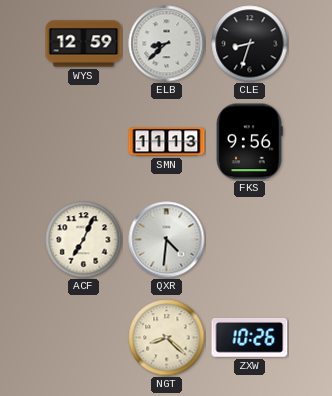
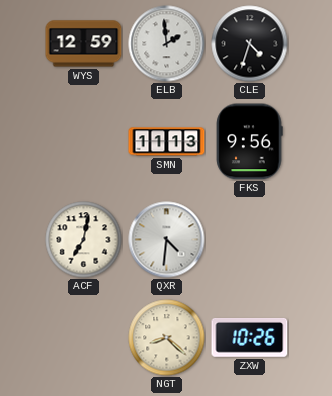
ELB: 8:38 -> 1:59
CLE: 8:33 -> 4:33
ACF: 7:04 -> 7:02
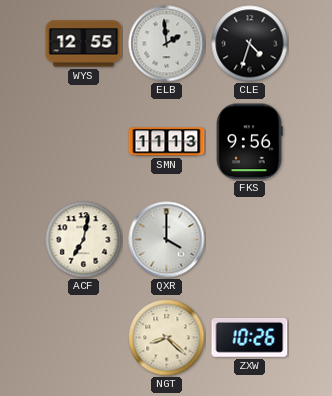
WYS: 12:59 -> 12:55
QXR: 4:31 -> 4:00
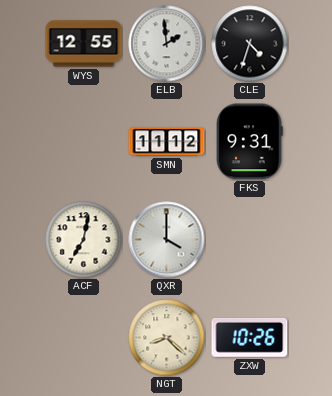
SMN: 11:13 -> 11:12
FKS: 9:56 -> 9:31
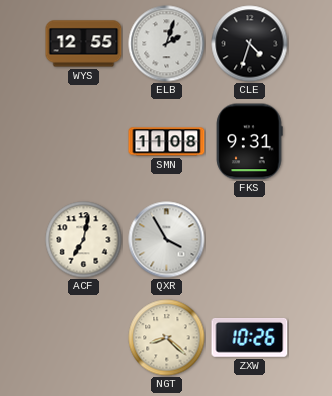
ELB: 1:59 -> 2:03
SMN: 11:12 -> 11:08
QXR: 4:00 -> 3:55
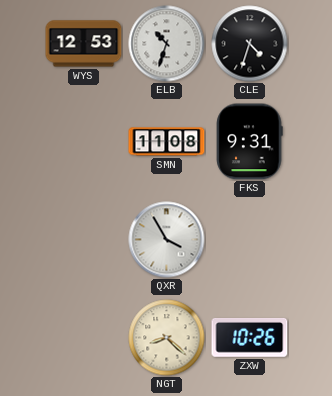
WYS: 12:55 -> 12:53
ELB: 2:03 -> 10:33
ACF: 7:02 -> none
